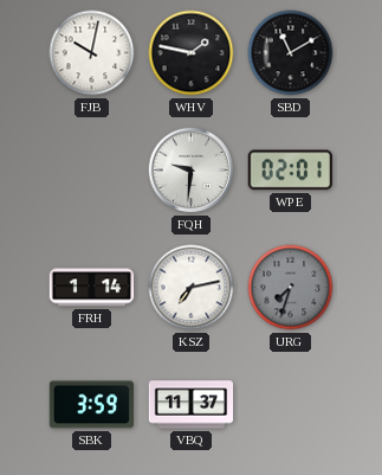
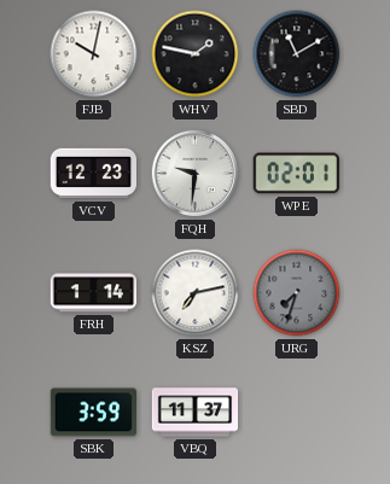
VCV: none -> 12:23
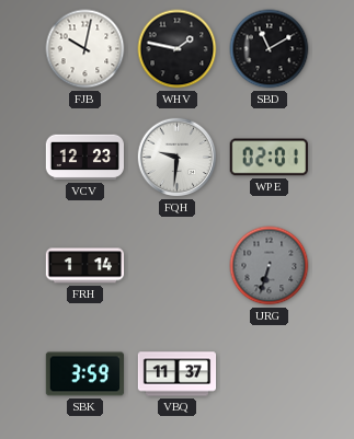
KSZ: 7:13 -> none
URG: 7:33 -> 6:33
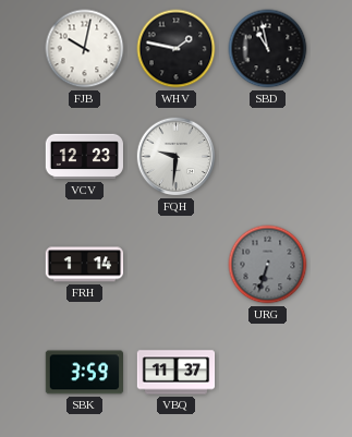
SBD: 11:10 -> 10:58
WPE: 02:01 -> none
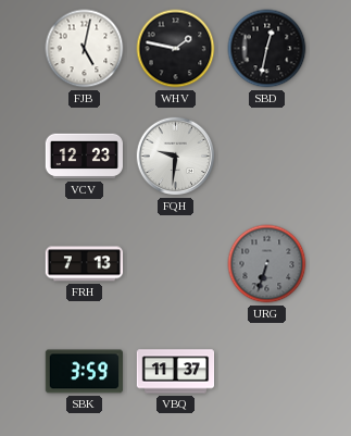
FJB: 10:02 -> 5:02
SBD: 10:58 -> 12:32
FRH: 1:14 -> 7:13
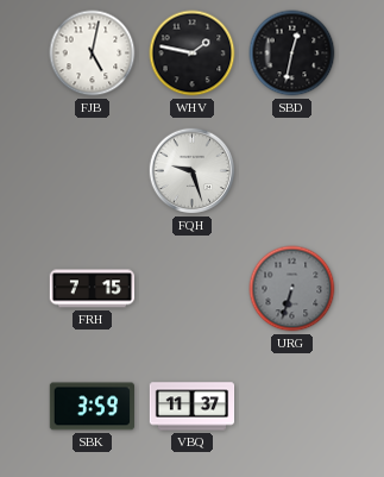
VCV: 12:23 -> none
FQH: 9:31 -> 9:27
FRH: 7:13 -> 7:15
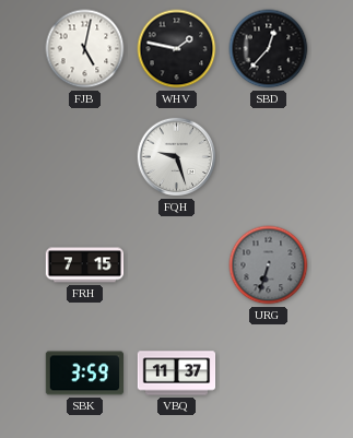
SBD: 12:32 -> 12:37
